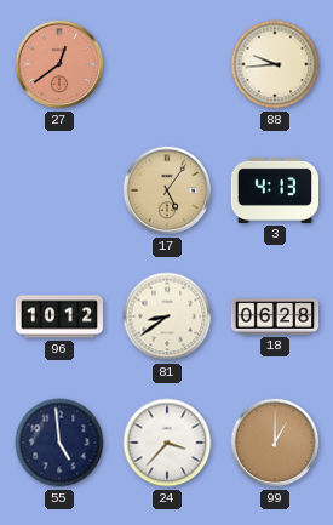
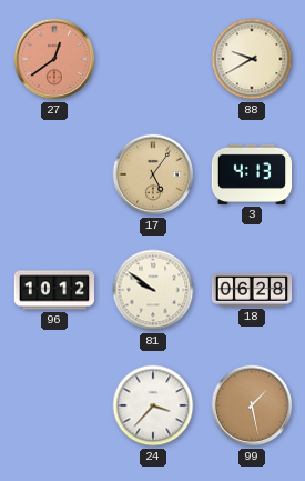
88: 9:44 -> 9:40
81: 8:39 -> 9:51
55: 4:59 -> none
99: 1:00 -> 1:28
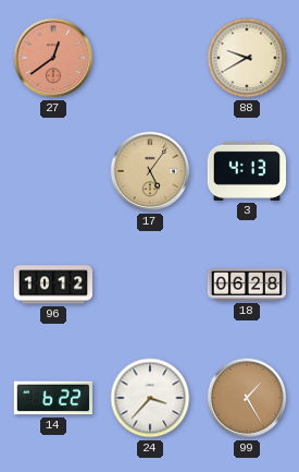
81: 9:51 -> none
14: none -> 6:22
99: 1:28 -> 1:25
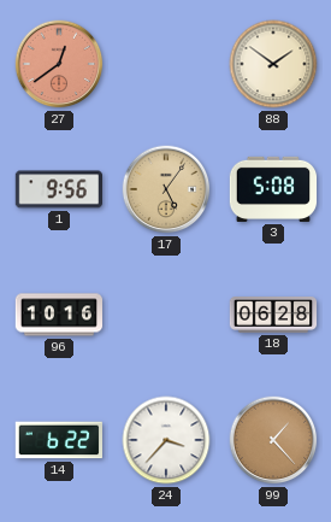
88: 9:40 -> 1:51
1: none -> 9:56
3: 4:13 -> 5:08
96: 10:12 -> 10:16
99: 1:25 -> 1:23
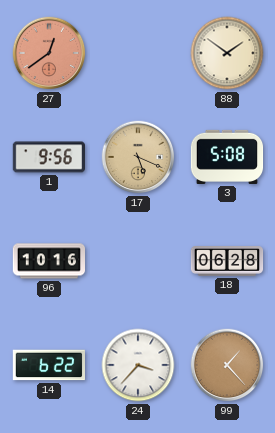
17: 5:06 -> 5:19
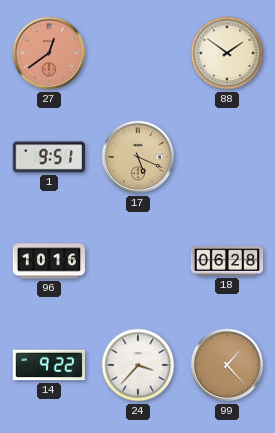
1: 9:56 -> 9:51
3: 5:08 -> none
14: 6:22 -> 9:22
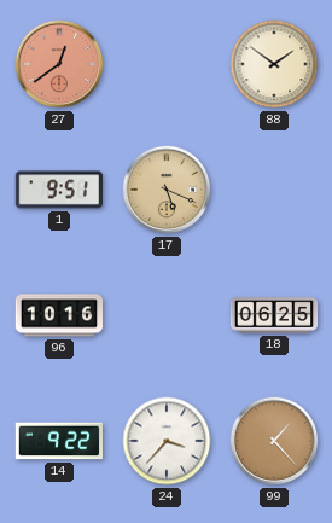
18: 06:28 -> 06:25
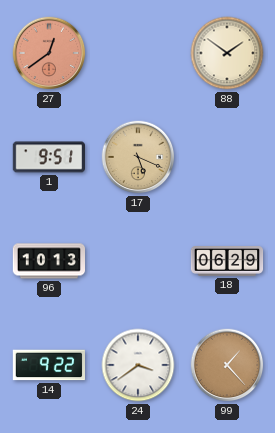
96: 10:16 -> 10:13
18: 06:25 -> 06:29
24: 3:37 -> 3:39
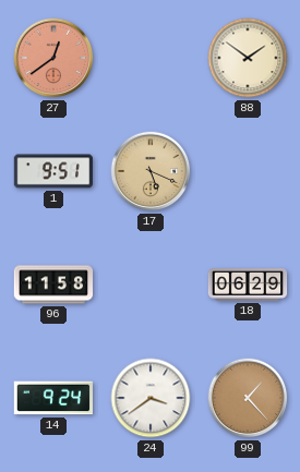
96: 10:13 -> 11:58
14: 9:22 -> 9:24
